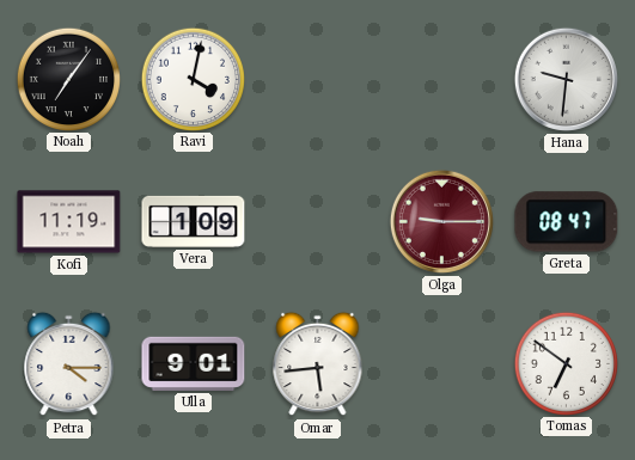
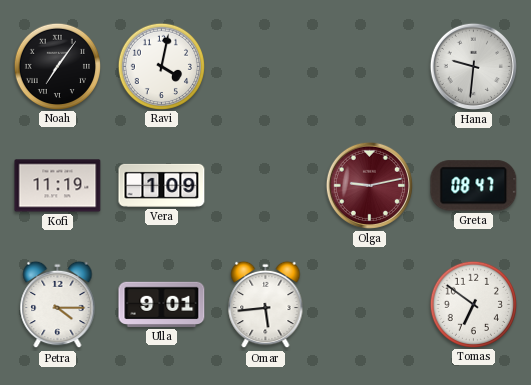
Olga: 9:15 -> 9:13
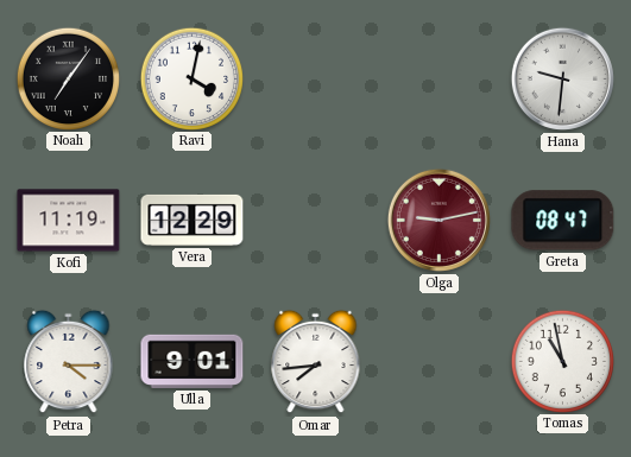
Vera: 1:09 -> 12:29
Omar: 5:44 -> 7:44
Tomas: 6:51 -> 10:58
